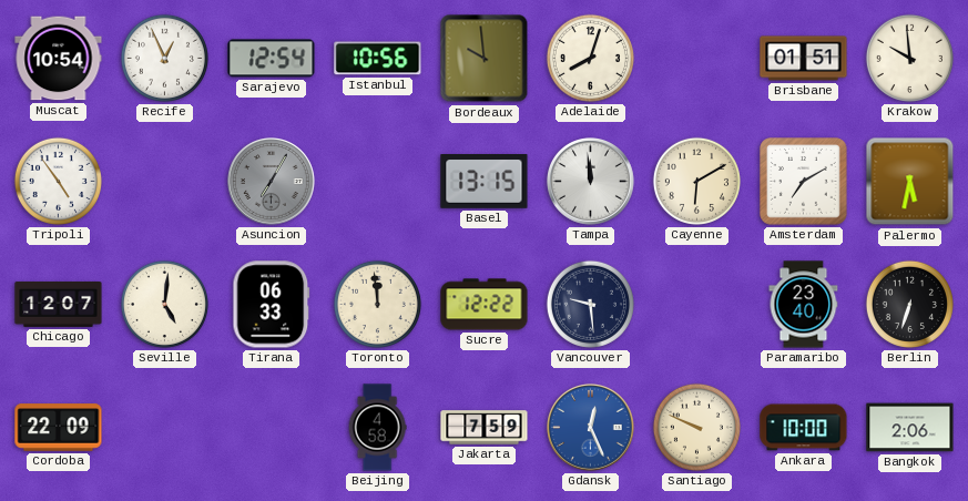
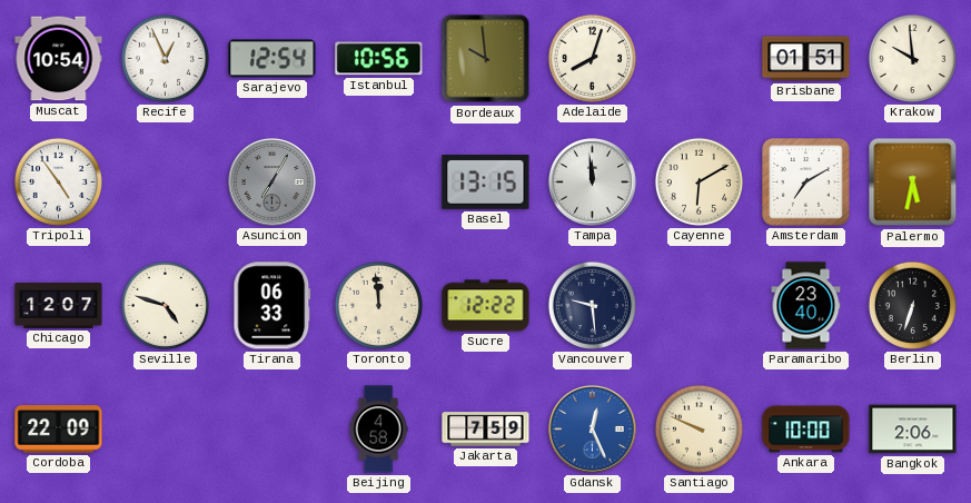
Seville: 5:01 -> 4:48
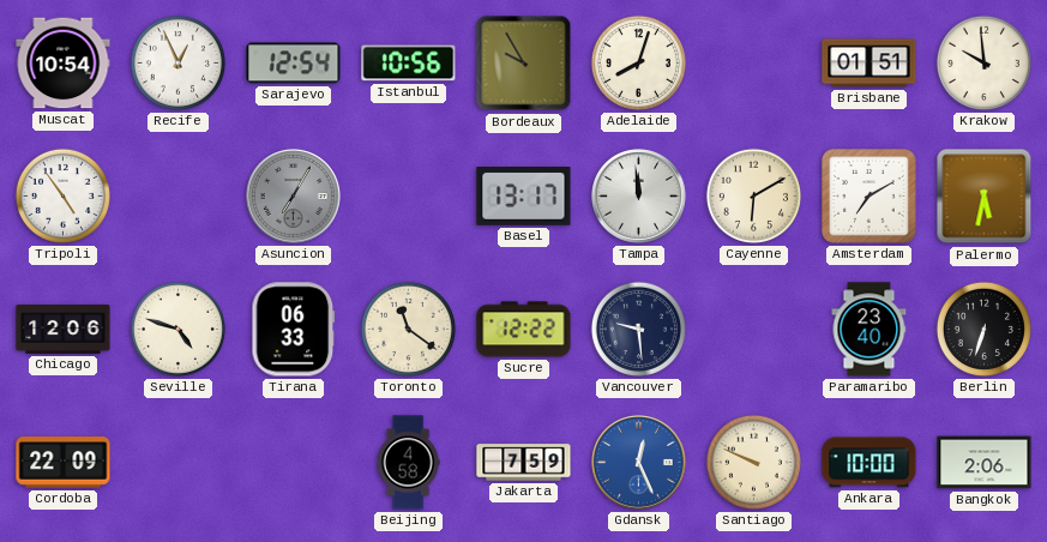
Bordeaux: 9:59 -> 9:55
Basel: 13:15 -> 13:17
Chicago: 12:07 -> 12:06
Toronto: 11:59 -> 11:21
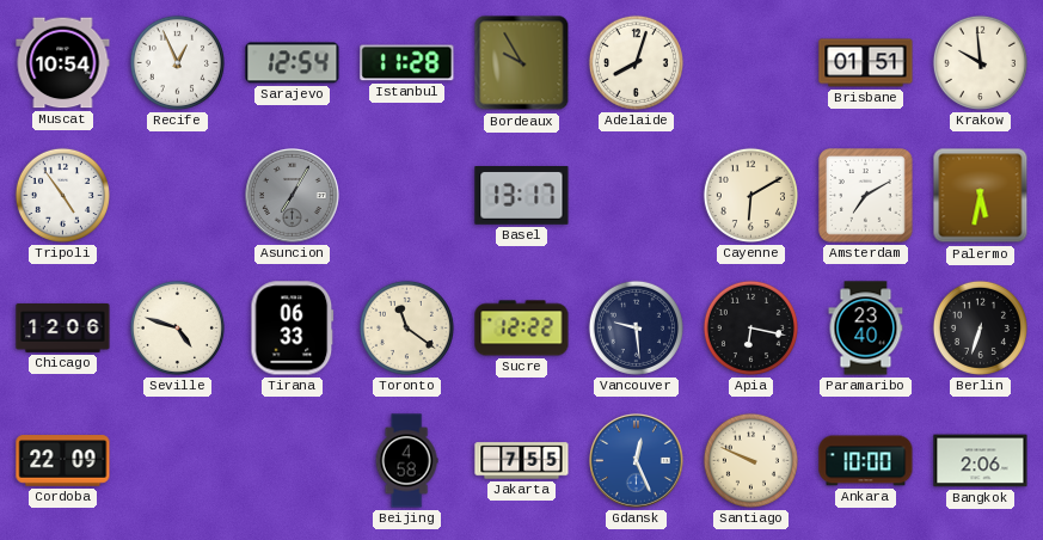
Istanbul: 10:56 -> 11:28
Tampa: 11:59 -> none
Apia: none -> 6:17
Jakarta: 7:59 -> 7:55
